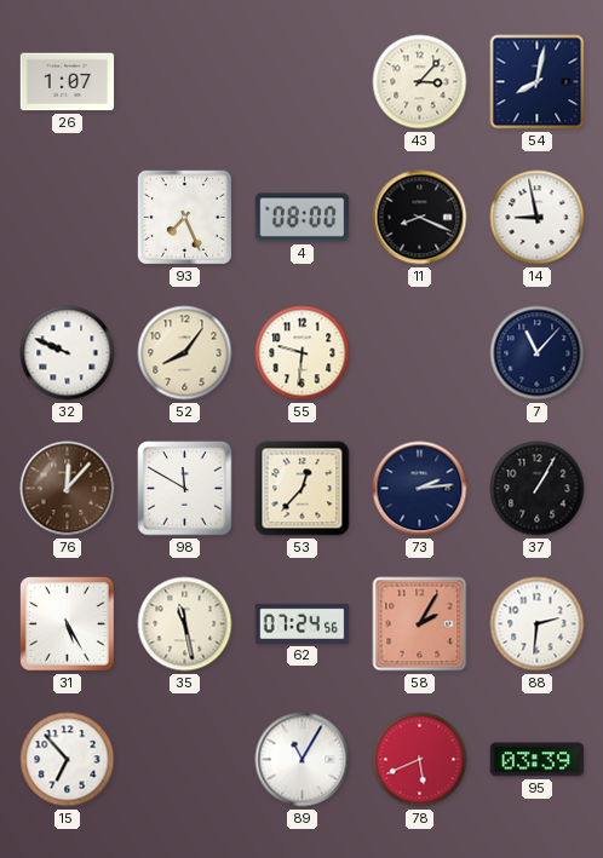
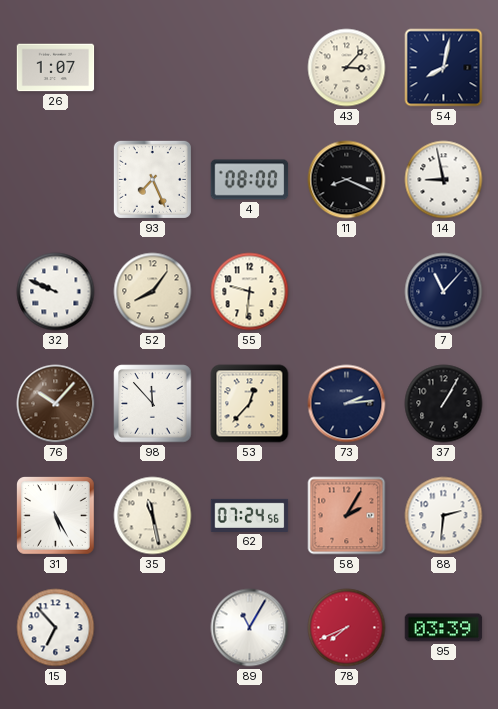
76: 12:07 -> 10:07
98: 11:50 -> 11:53
78: 5:41 -> 7:41
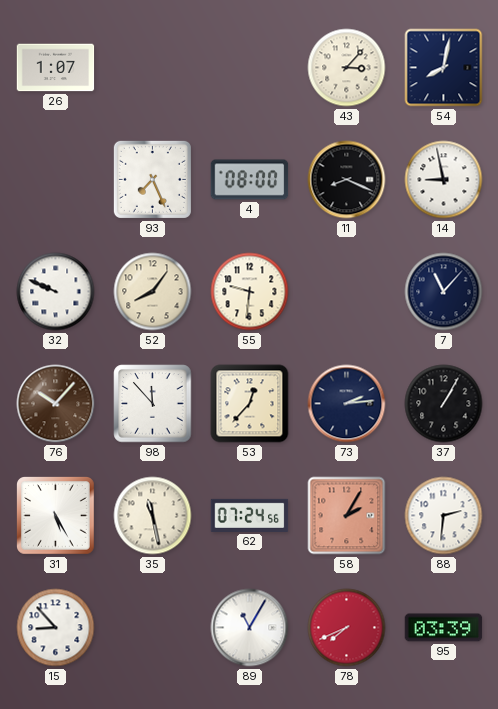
15: 6:53 -> 8:53
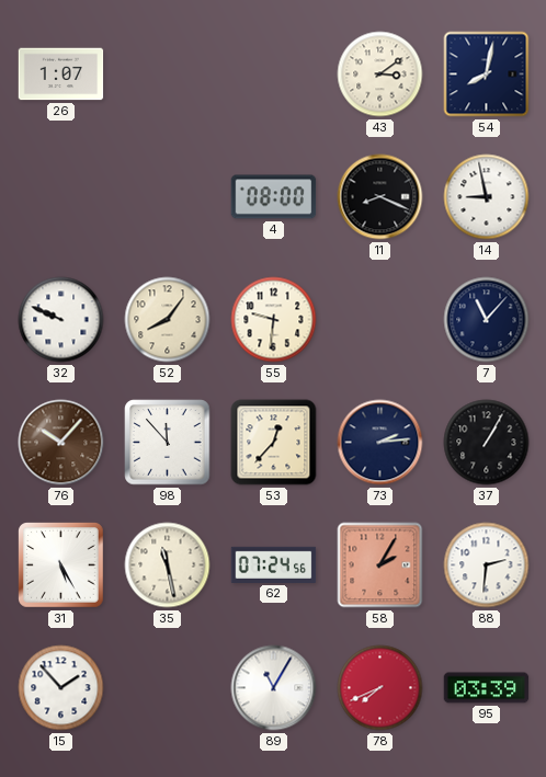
43: 3:07 -> 3:09
93: 7:26 -> none
15: 8:53 -> 1:53
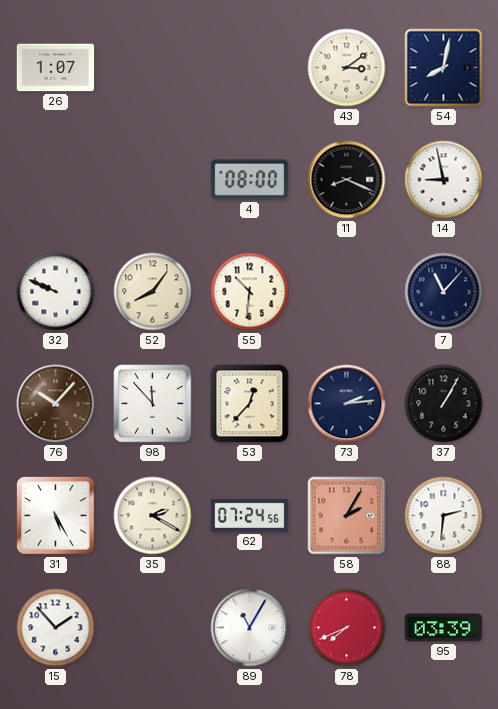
55: 9:31 -> 10:31
35: 11:28 -> 2:20
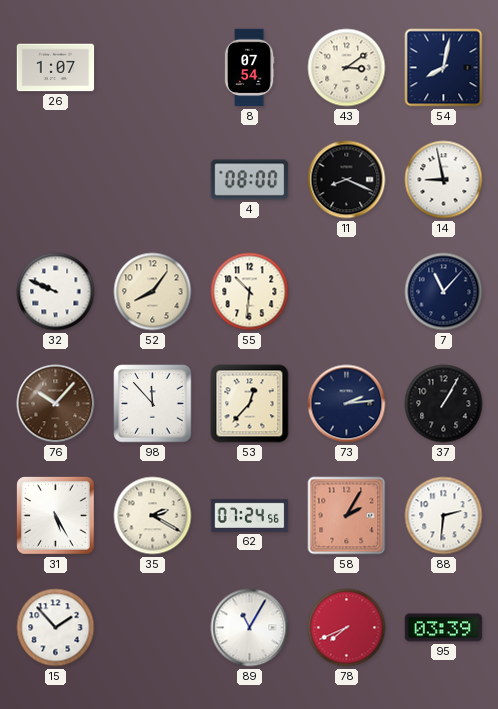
8: none -> 07:54
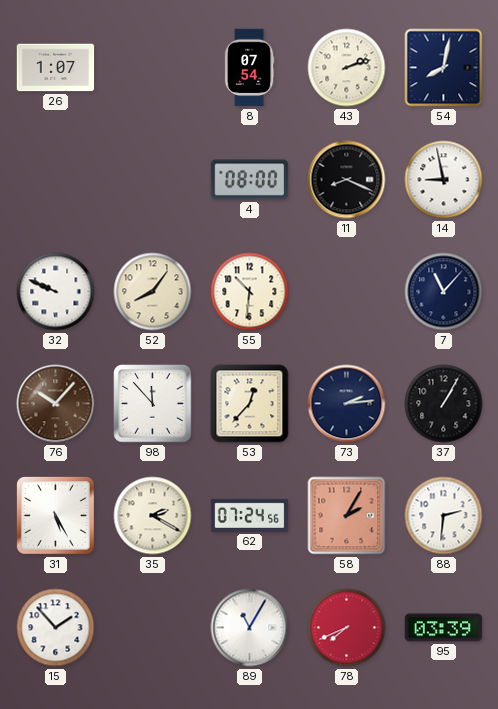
43: 3:09 -> 2:12
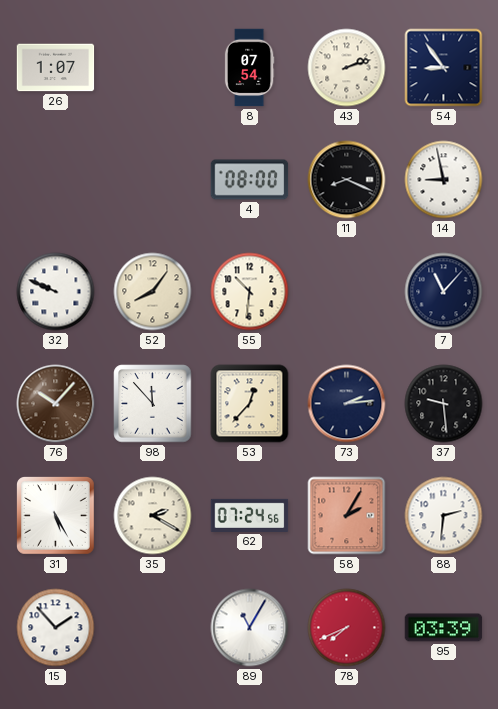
54: 8:02 -> 8:54
37: 1:05 -> 9:29
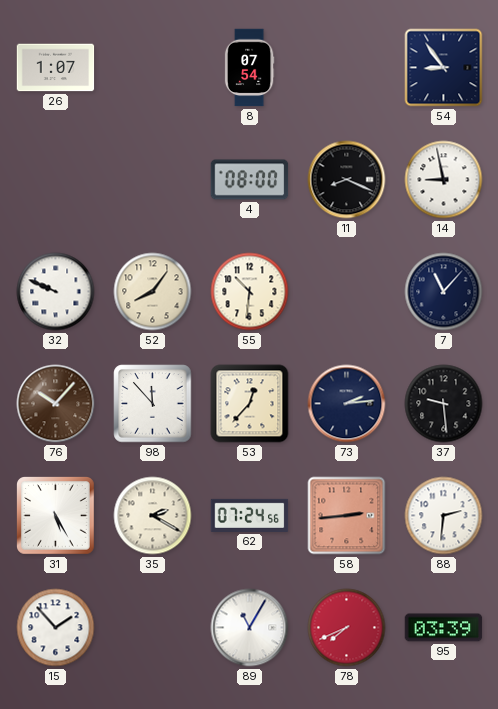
43: 2:12 -> none
58: 2:05 -> 2:44
